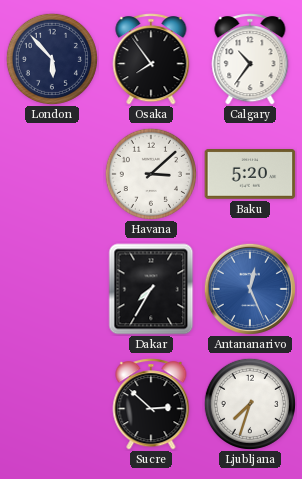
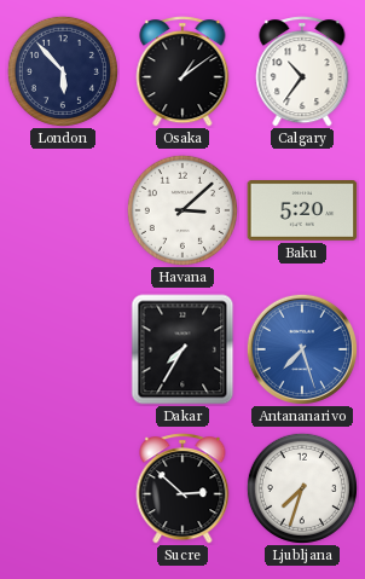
Osaka: 7:54 -> 1:09
Antananarivo: 12:26 -> 7:27
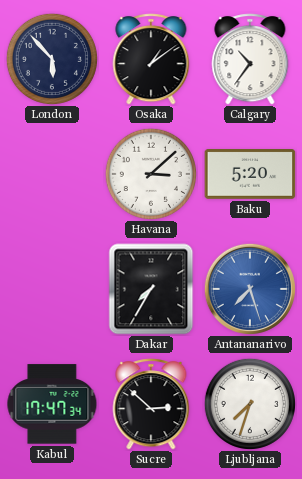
Kabul: none -> 17:47
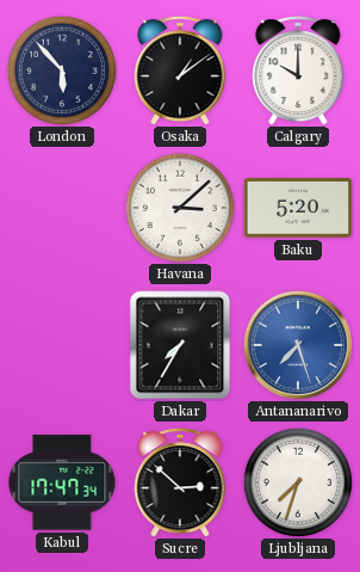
Calgary: 10:36 -> 10:00
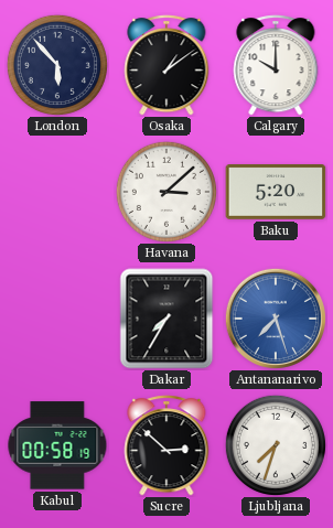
Kabul: 17:47 -> 00:58
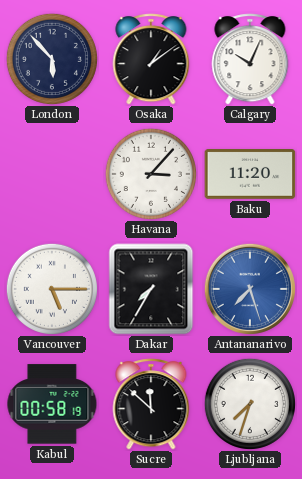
Calgary: 10:00 -> 10:04
Havana: 3:08 -> 3:07
Baku: 5:20 -> 11:20
Vancouver: none -> 5:15
Sucre: 2:52 -> 11:52
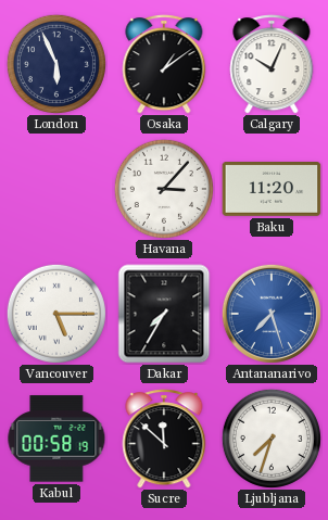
London: 5:53 -> 5:56
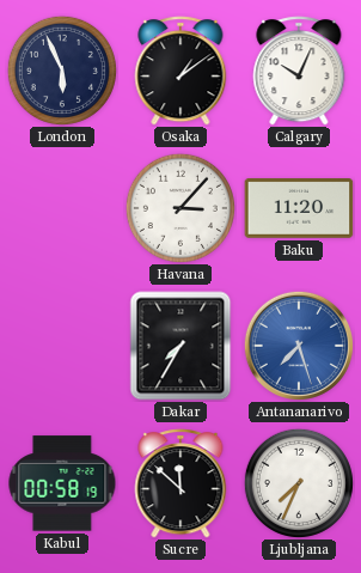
Vancouver: 5:15 -> none
Ljubljana: 7:33 -> 7:34
